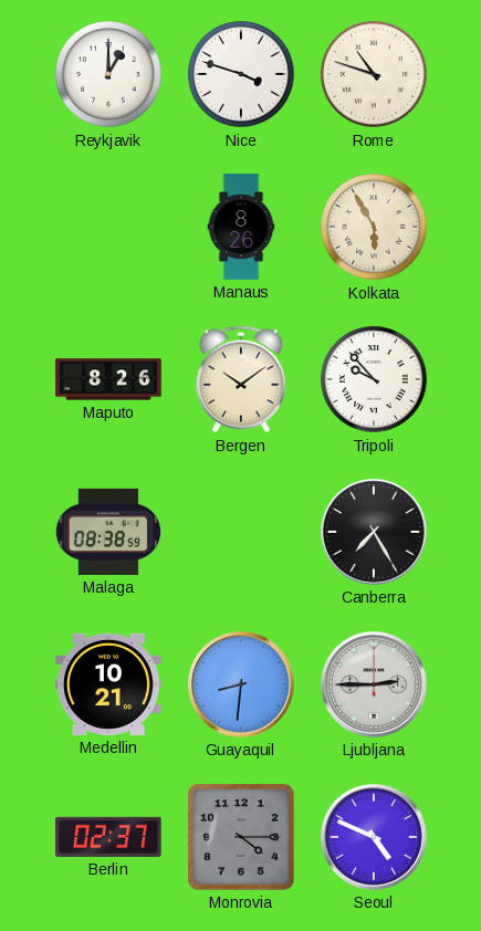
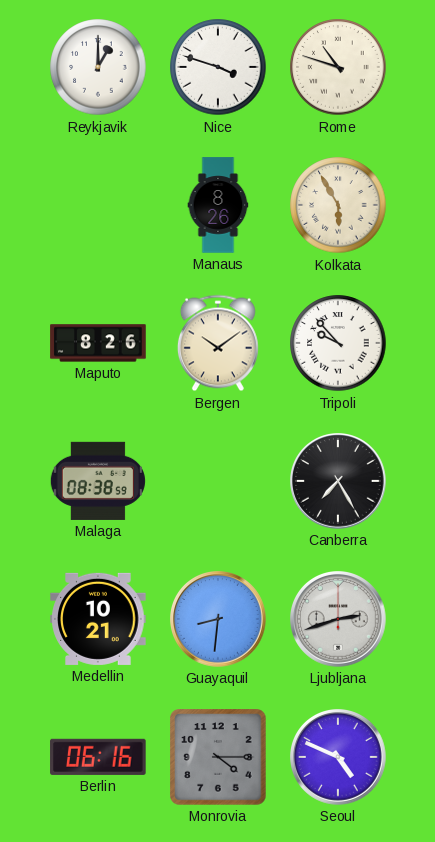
Ljubljana: 2:45 -> 2:42
Berlin: 02:37 -> 06:16
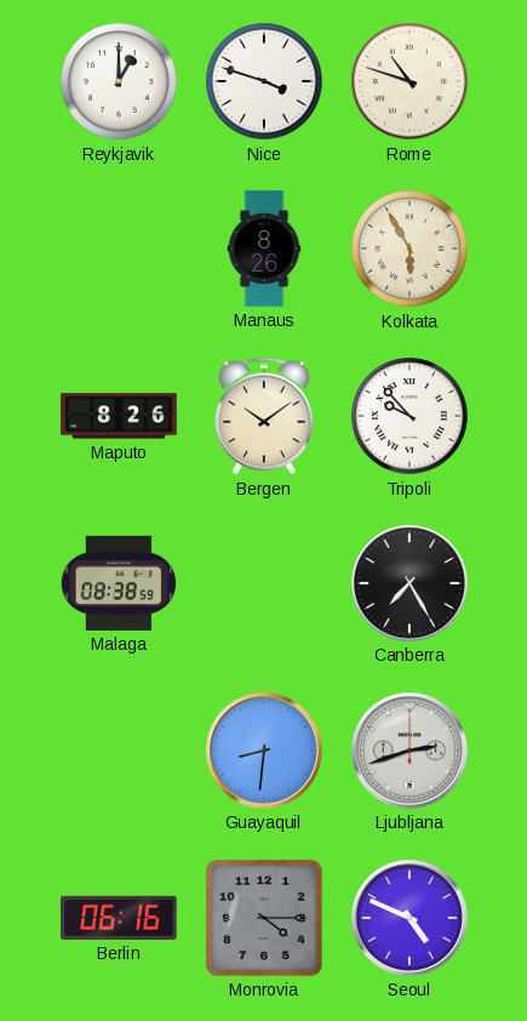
Medellin: 10:21 -> none
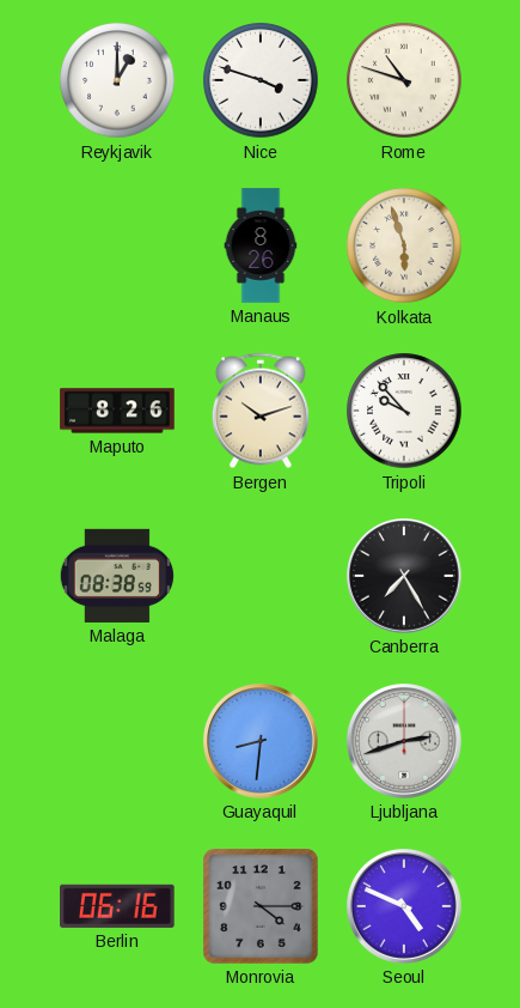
Kolkata: 5:55 -> 5:57
Bergen: 10:09 -> 10:12
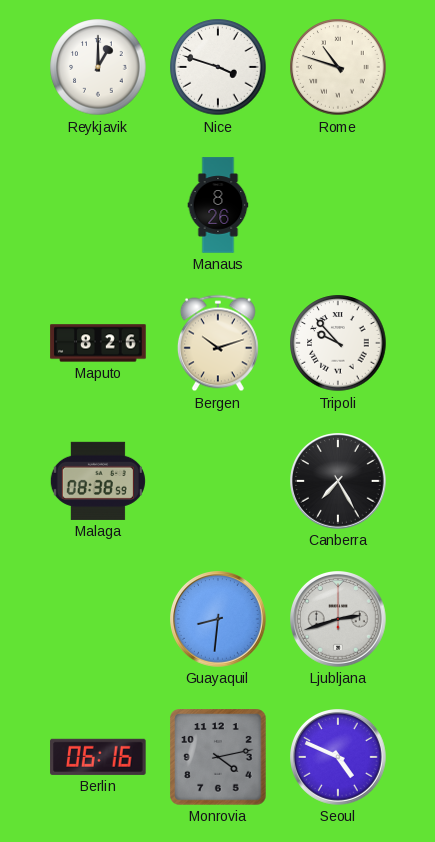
Kolkata: 5:57 -> none
Monrovia: 4:15 -> 4:13
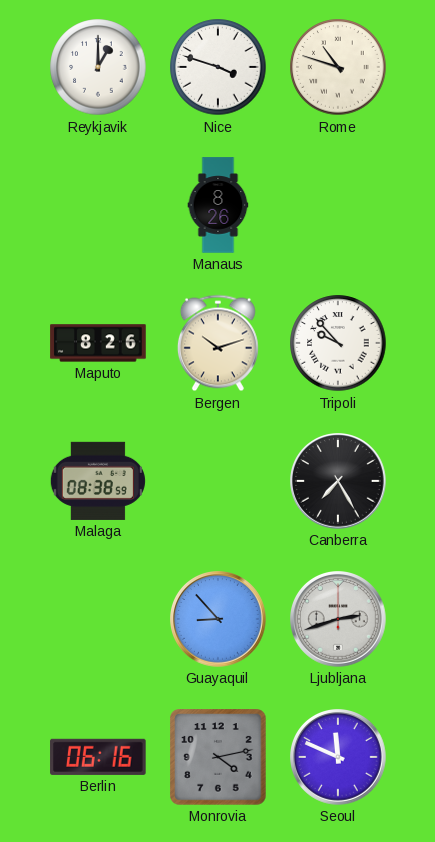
Guayaquil: 8:31 -> 8:53
Seoul: 4:49 -> 11:49
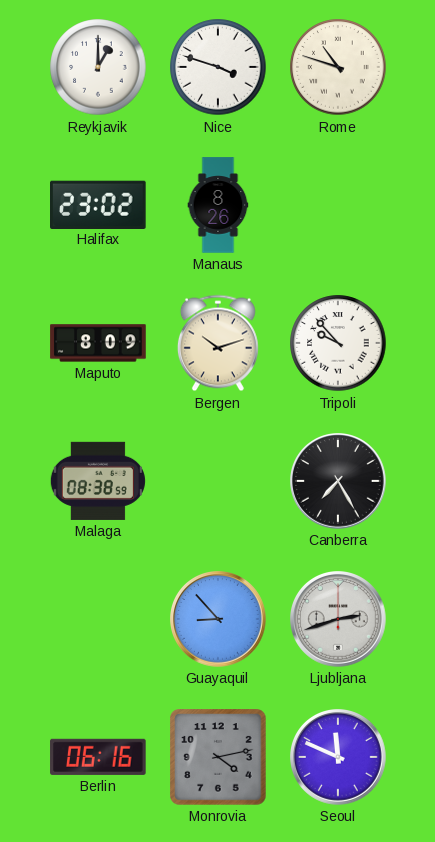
Halifax: none -> 23:02
Maputo: 8:26 -> 8:09
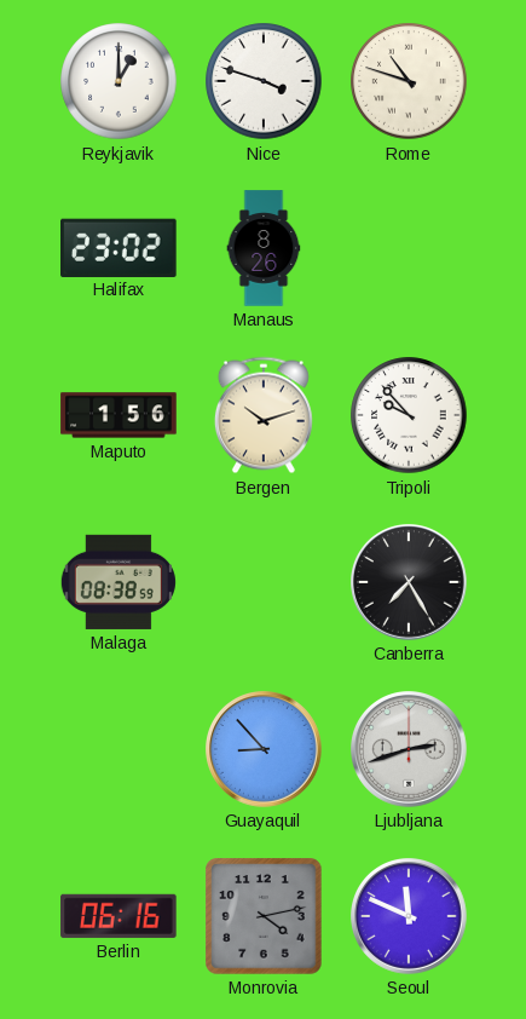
Maputo: 8:09 -> 1:56
